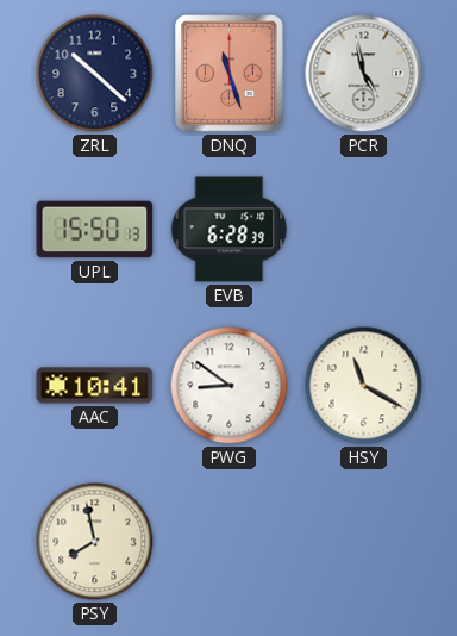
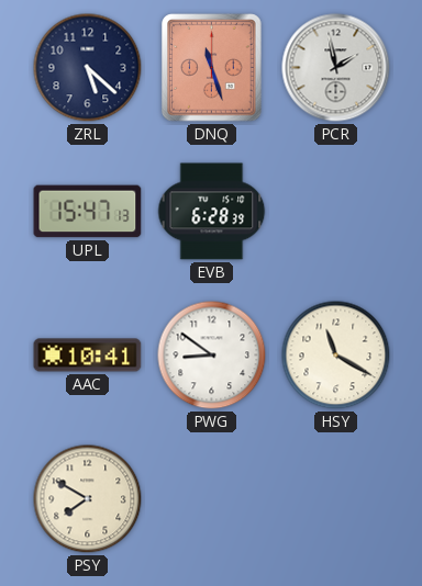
ZRL: 10:22 -> 5:22
PCR: 4:58 -> 1:58
UPL: 15:50 -> 15:47
PSY: 7:58 -> 7:50
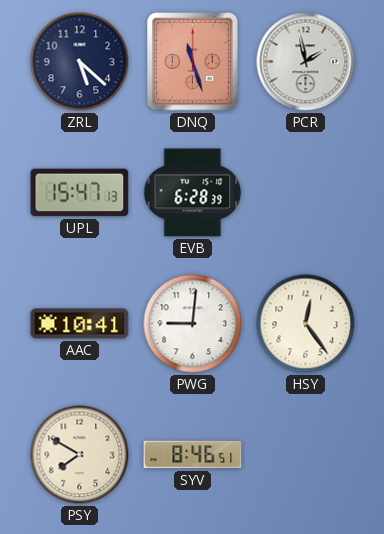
PWG: 8:51 -> 9:01
HSY: 11:20 -> 12:24
SYV: none -> 8:46
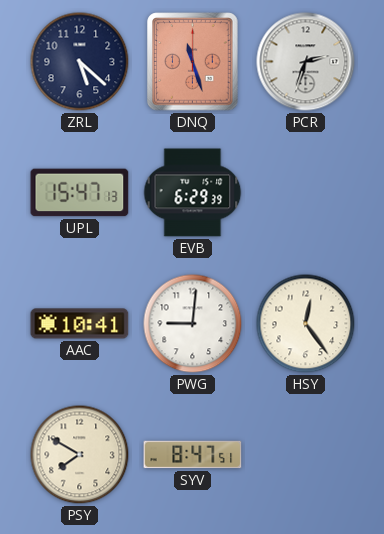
PCR: 1:58 -> 2:33
EVB: 6:28 -> 6:29
SYV: 8:46 -> 8:47
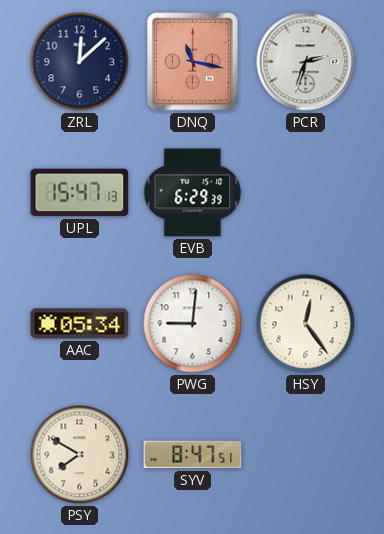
ZRL: 5:22 -> 12:08
DNQ: 11:27 -> 11:17
AAC: 10:41 -> 05:34
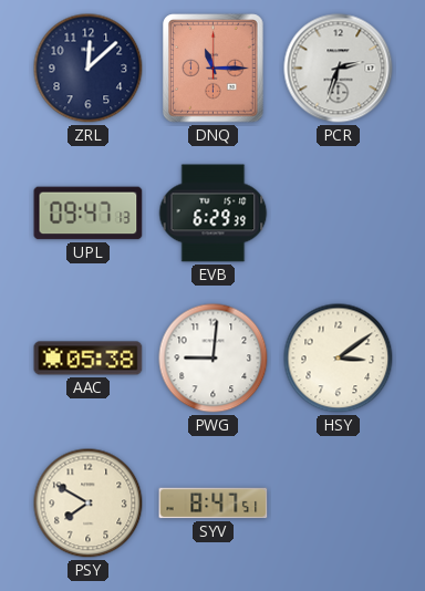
DNQ: 11:17 -> 11:15
UPL: 15:47 -> 09:47
AAC: 05:34 -> 05:38
HSY: 12:24 -> 3:09
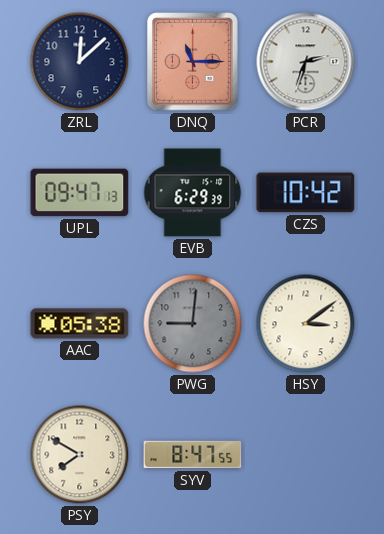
CZS: none -> 10:42
PWG dial: white -> grey
SYV: 8:47:51 -> 8:47:55
